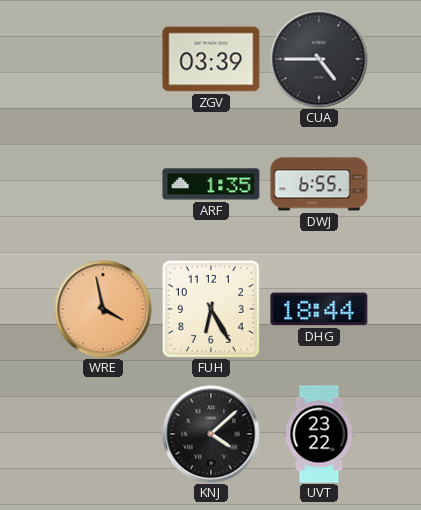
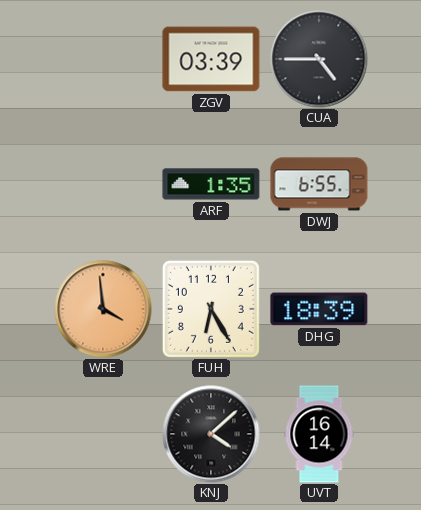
WRE: 3:58 -> 3:59
DHG: 18:44 -> 18:39
UVT: 23:22 -> 16:14
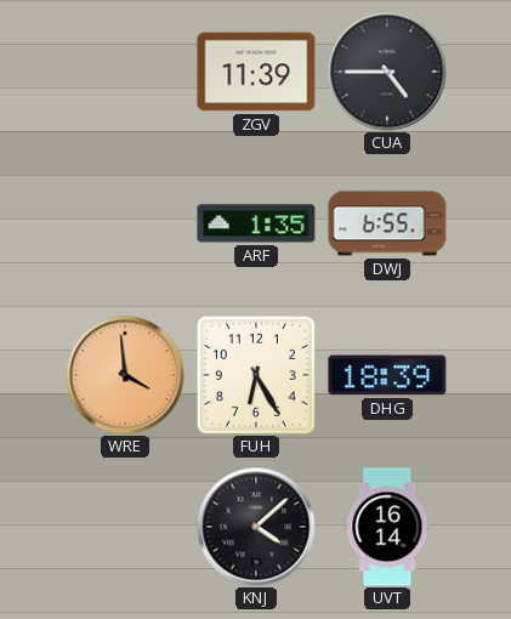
ZGV: 03:39 -> 11:39
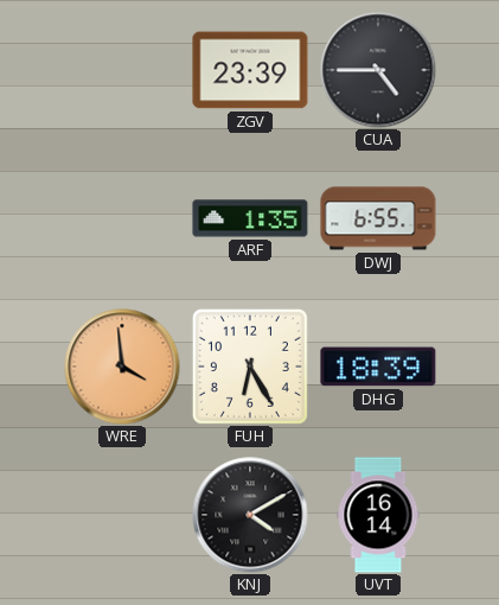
ZGV: 11:39 -> 23:39
KNJ: 4:08 -> 4:10
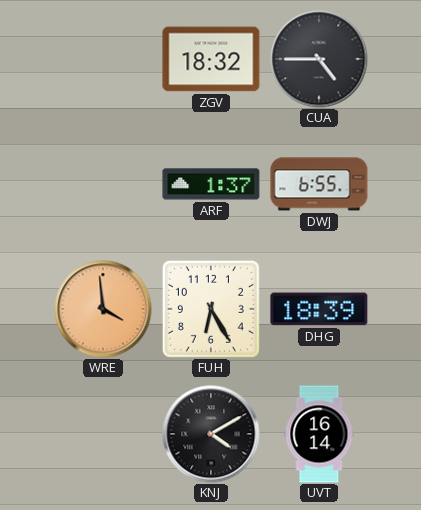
ZGV: 23:39 -> 18:32
ARF: 1:35 -> 1:37
